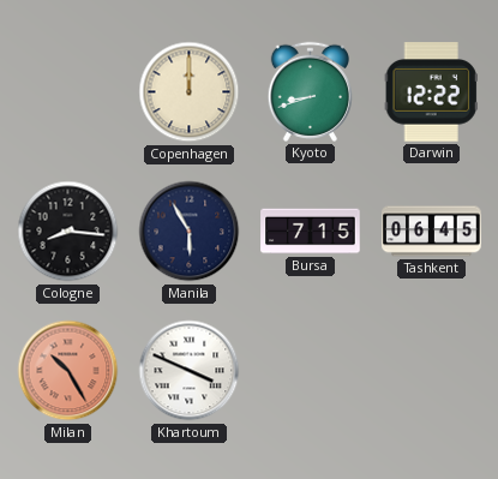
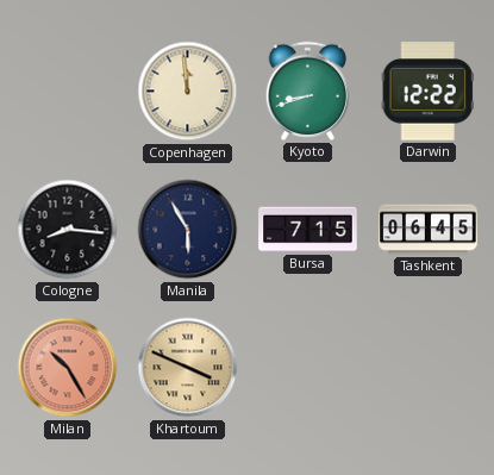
Copenhagen: 12:00 -> 11:59
Khartoum dial: white -> champagne
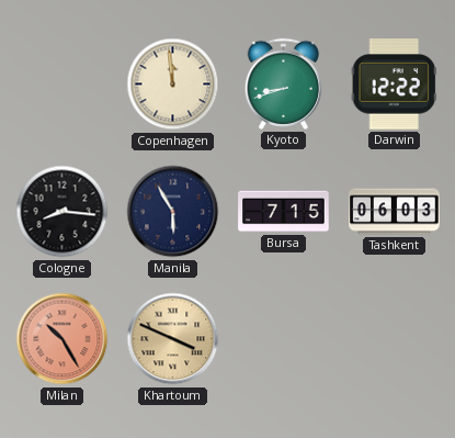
Tashkent: 06:45 -> 06:03
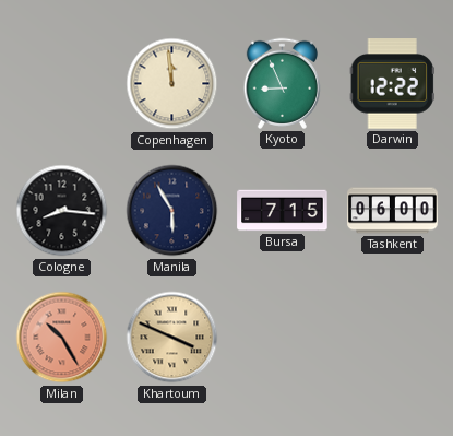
Kyoto: 8:42 -> 8:56
Tashkent: 06:03 -> 06:00
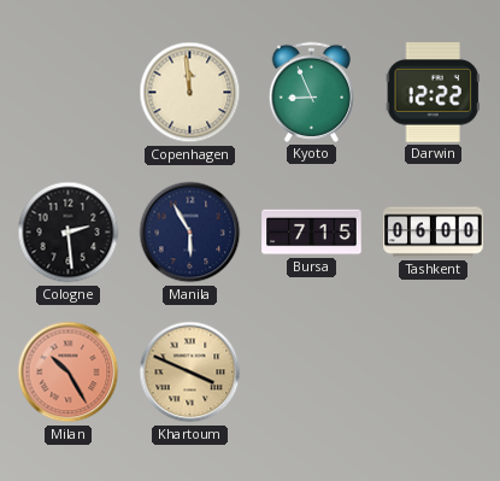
Cologne: 8:16 -> 2:29
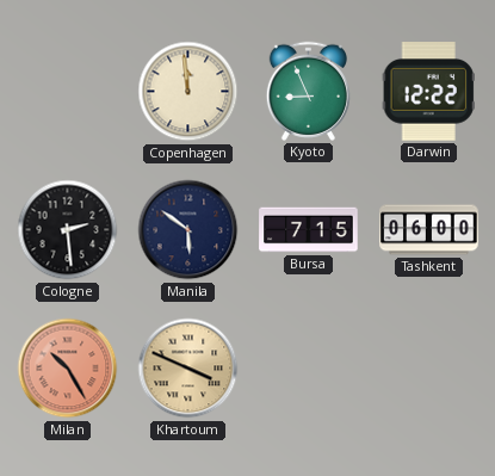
Manila: 5:55 -> 5:51
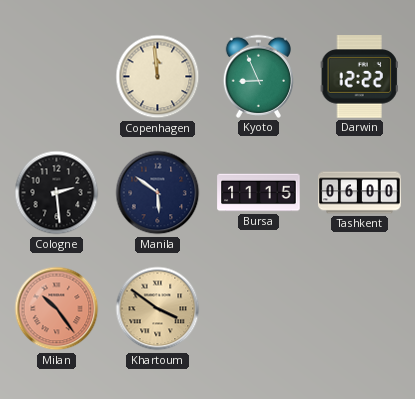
Bursa: 7:15 -> 11:15
Milan: 10:25 -> 10:24
Khartoum: 3:49 -> 3:51
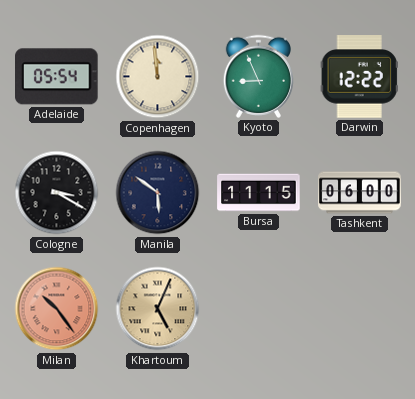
Adelaide: none -> 05:54
Cologne: 2:29 -> 3:20
Khartoum: 3:51 -> 5:04
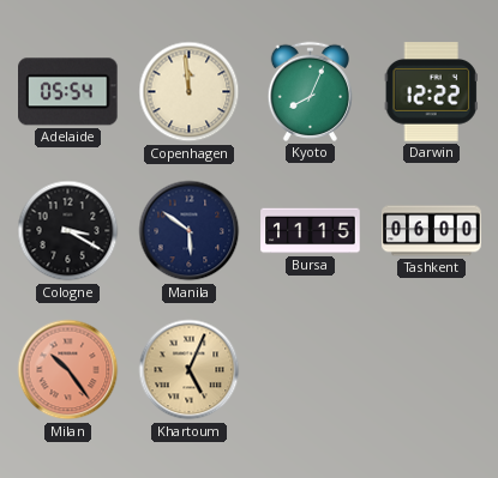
Kyoto: 8:56 -> 8:04
